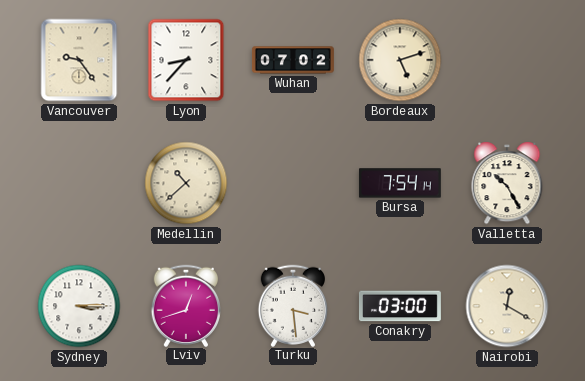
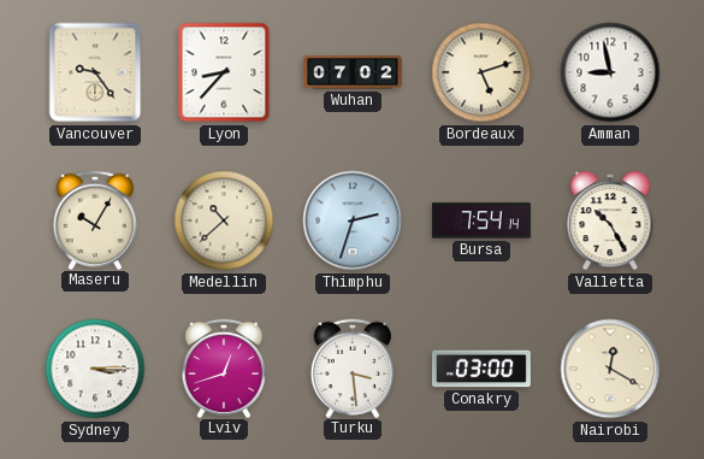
Amman: none -> 8:58
Maseru: none -> 10:05
Thimphu: none -> 2:33
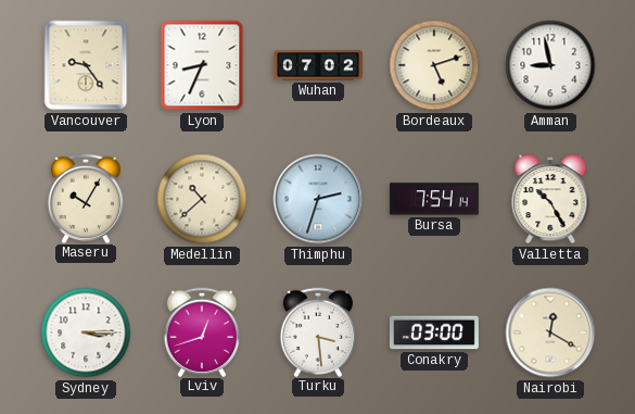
Lyon: 8:37 -> 8:34
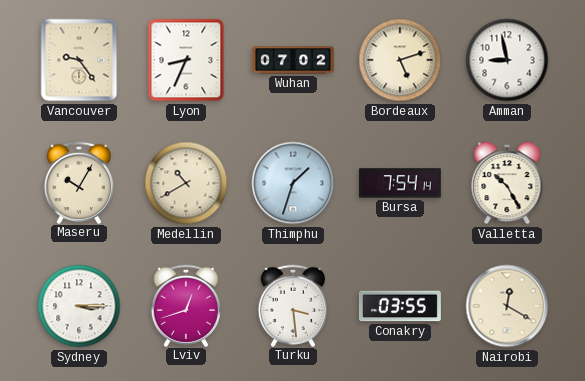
Medellin: 10:38 -> 10:40
Thimphu: 2:33 -> 1:33
Conakry: 03:00 -> 03:55
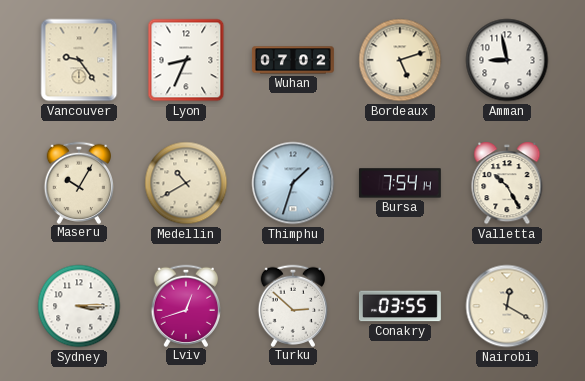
Turku: 3:29 -> 2:52
